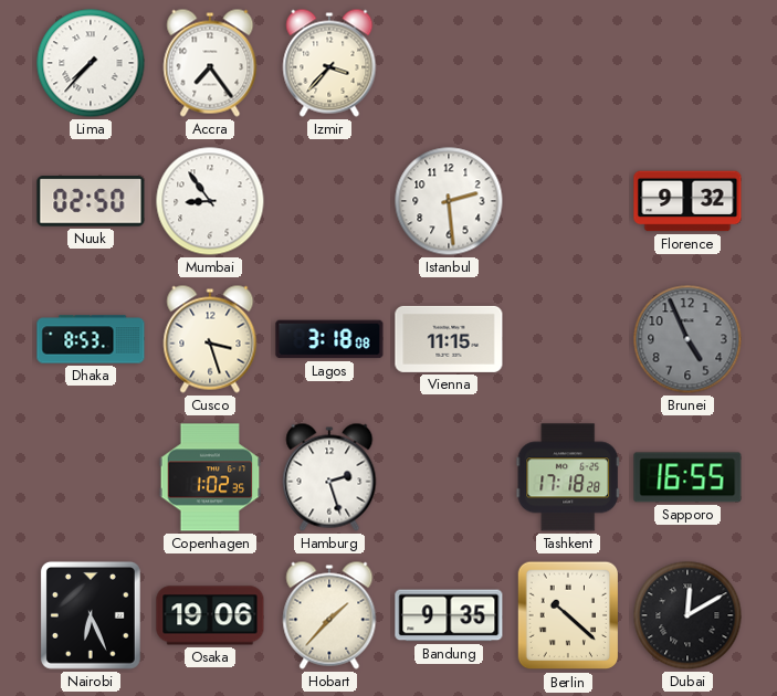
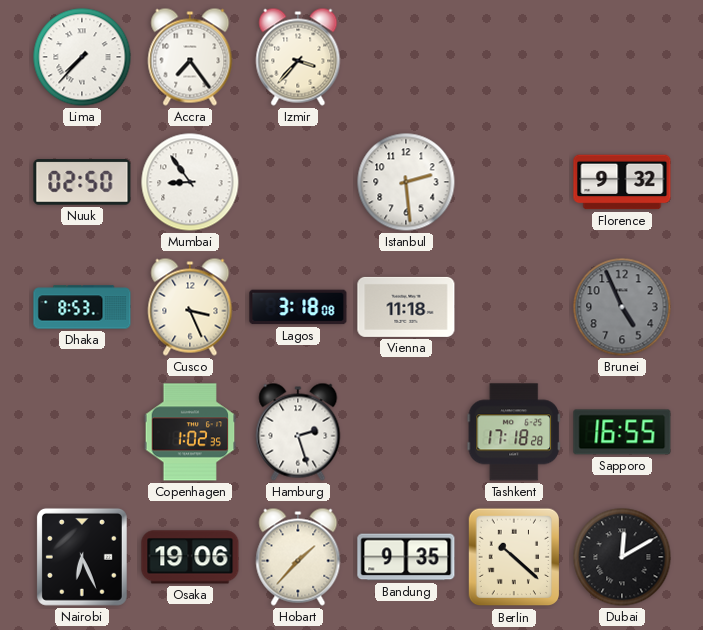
Cusco: 3:27 -> 3:26
Vienna: 11:15 -> 11:18
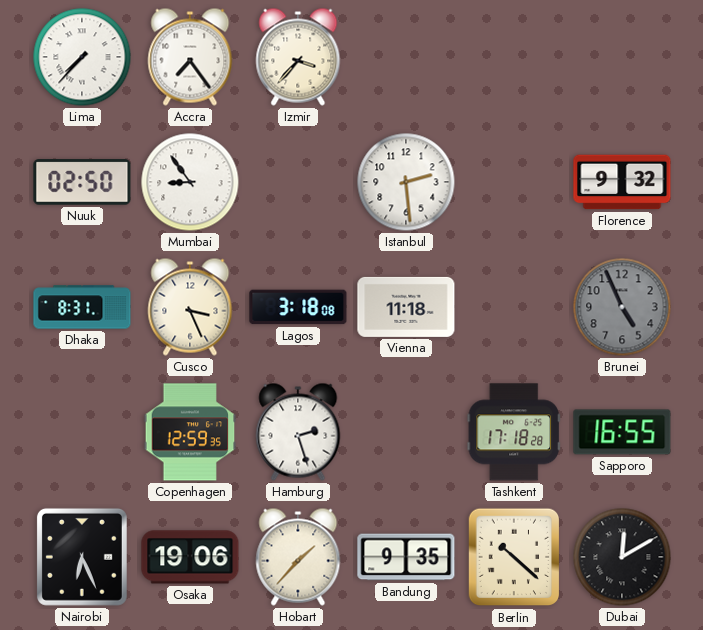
Dhaka: 8:53 -> 8:31
Copenhagen: 1:02 -> 12:59
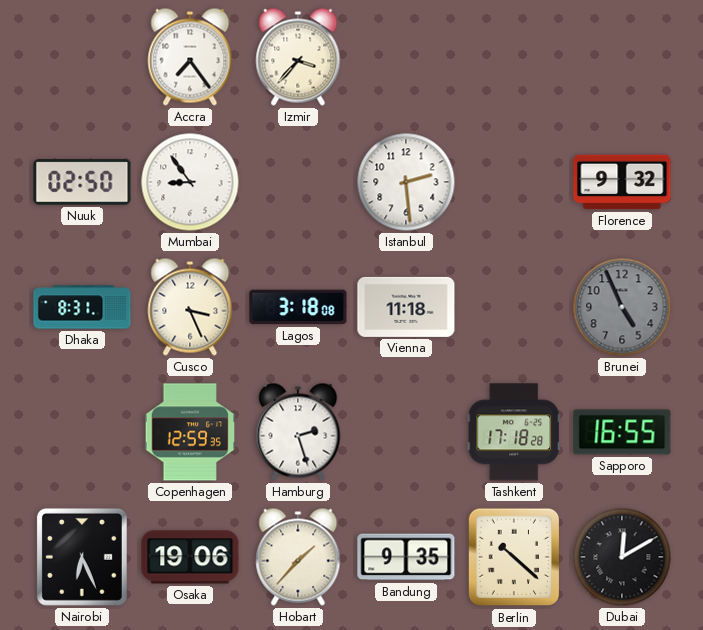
Lima: 7:37 -> none
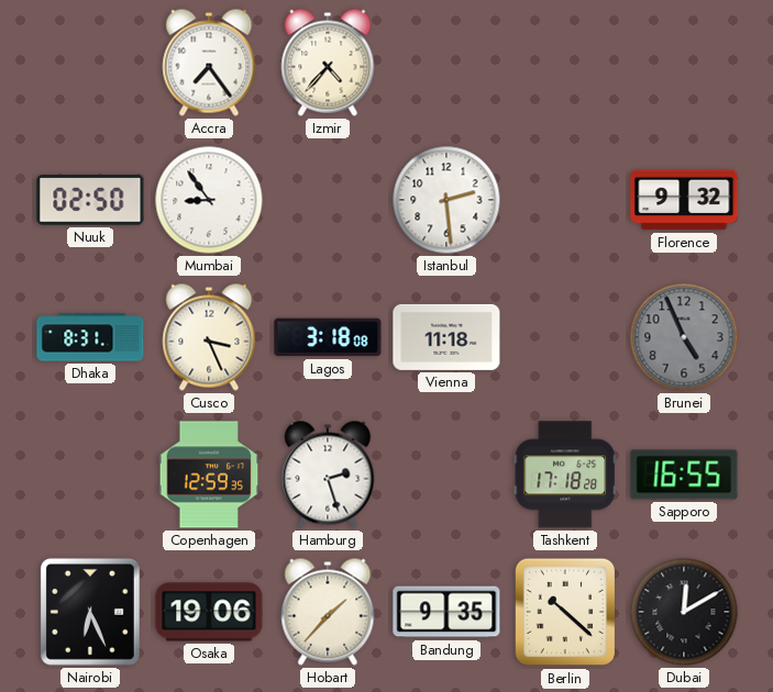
Izmir: 3:37 -> 4:37
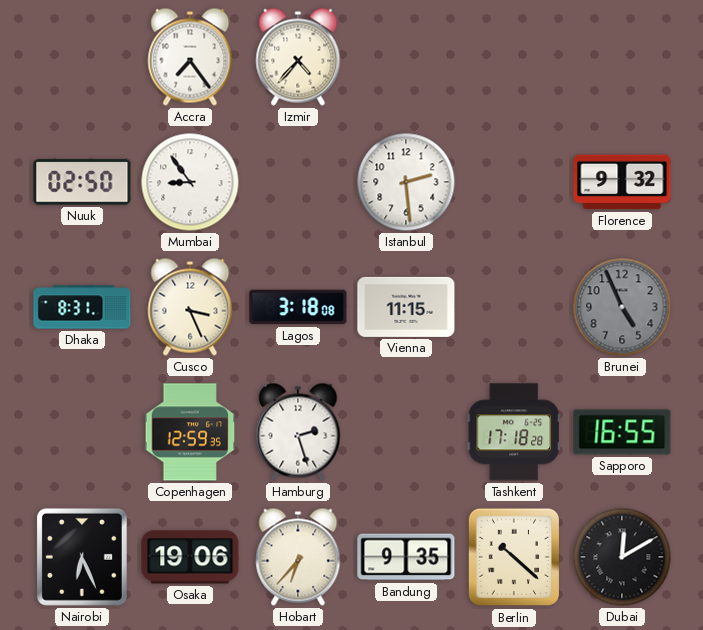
Vienna: 11:18 -> 11:15
Hobart: 1:37 -> 6:37
